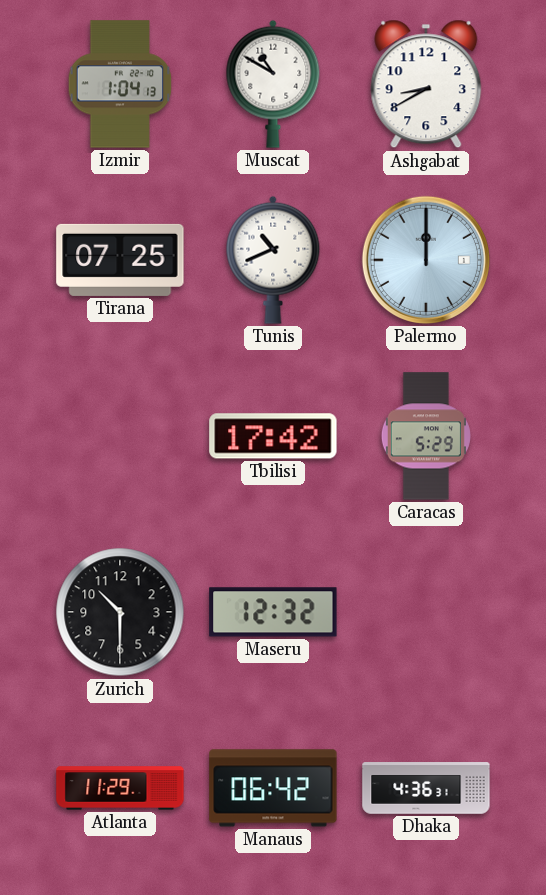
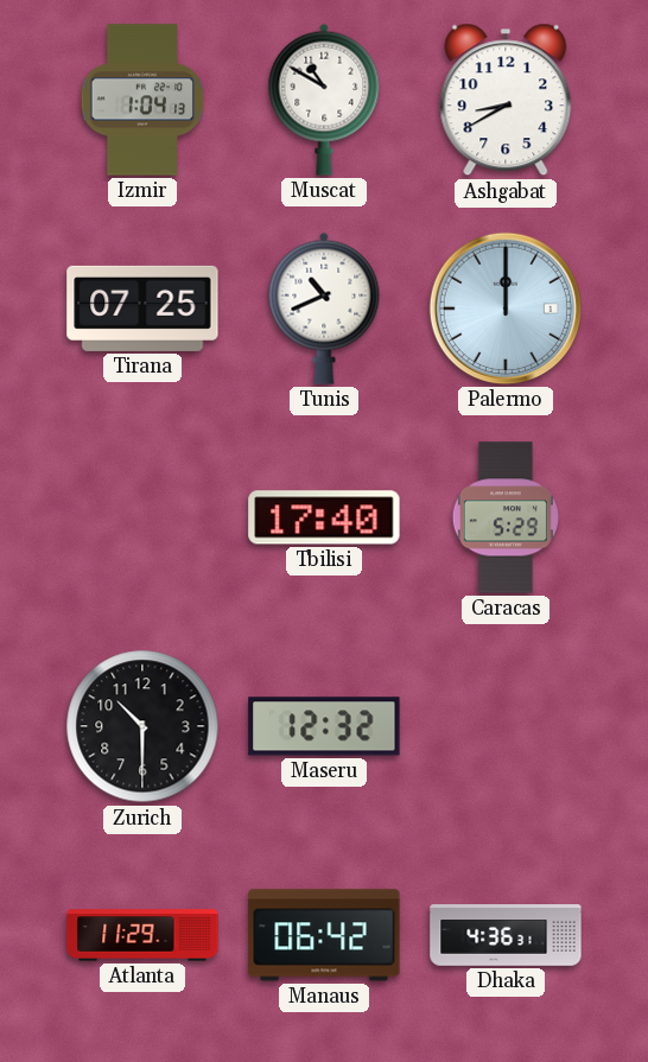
Tbilisi: 17:42 -> 17:40
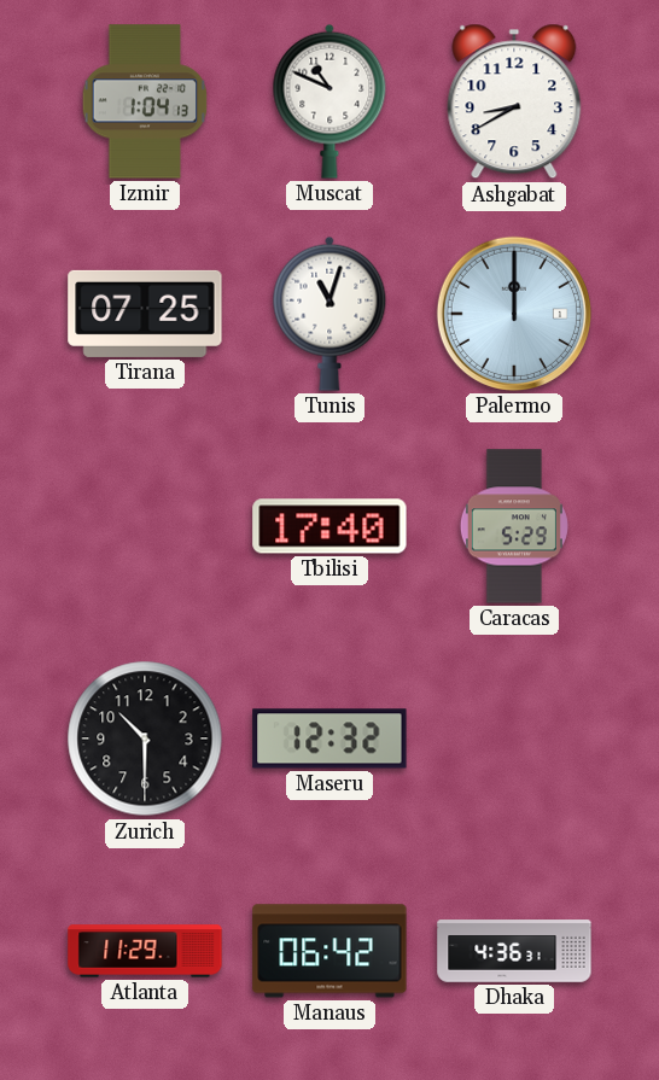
Muscat: 10:50 -> 10:49
Tunis: 10:41 -> 11:03
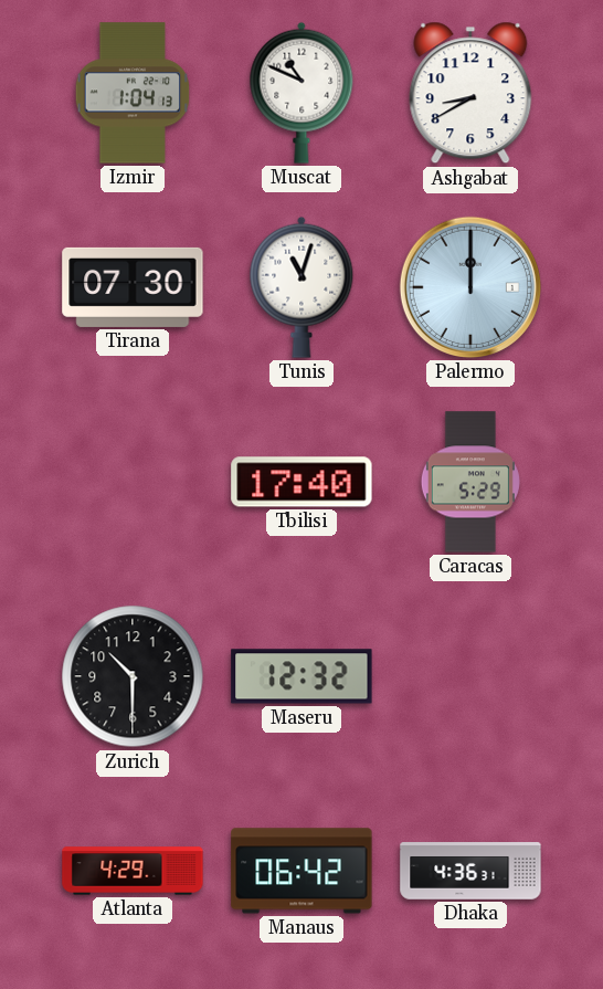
Tirana: 07:25 -> 07:30
Atlanta: 11:29 -> 4:29
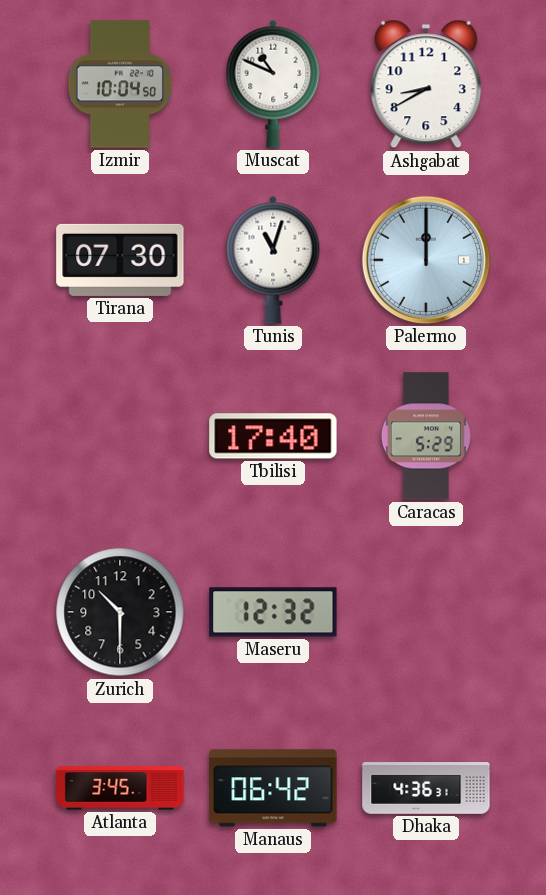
Izmir: 1:04 -> 10:04
Atlanta: 4:29 -> 3:45
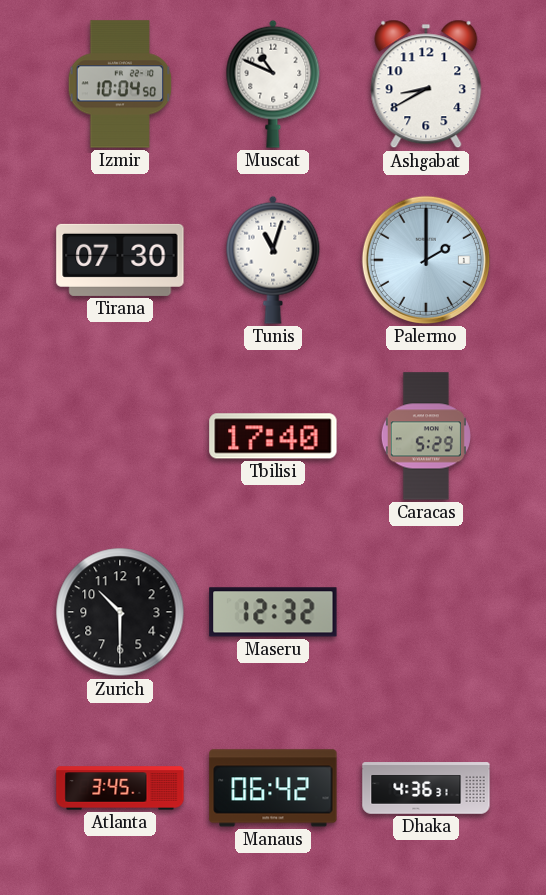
Palermo: 12:00 -> 2:00
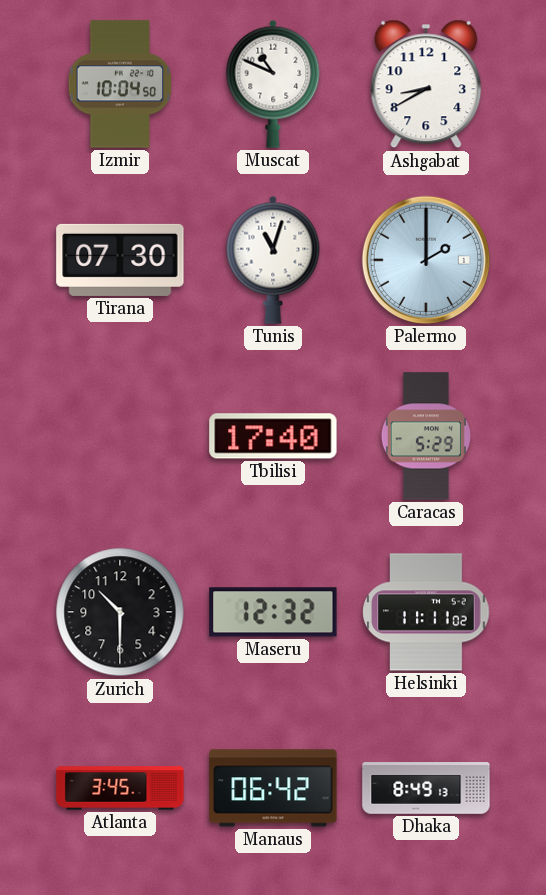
Helsinki: none -> 11:11
Dhaka: 4:36 -> 8:49
